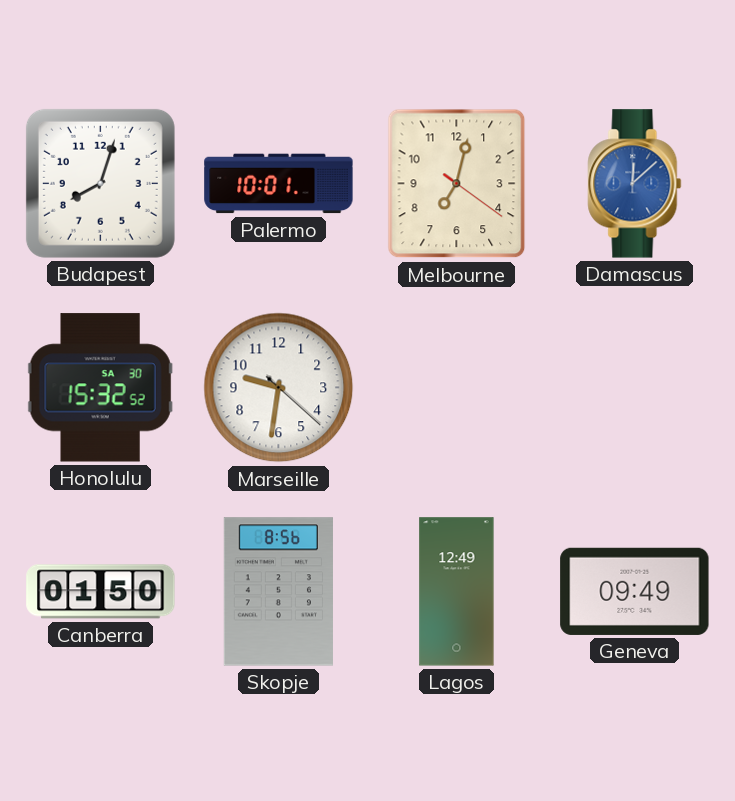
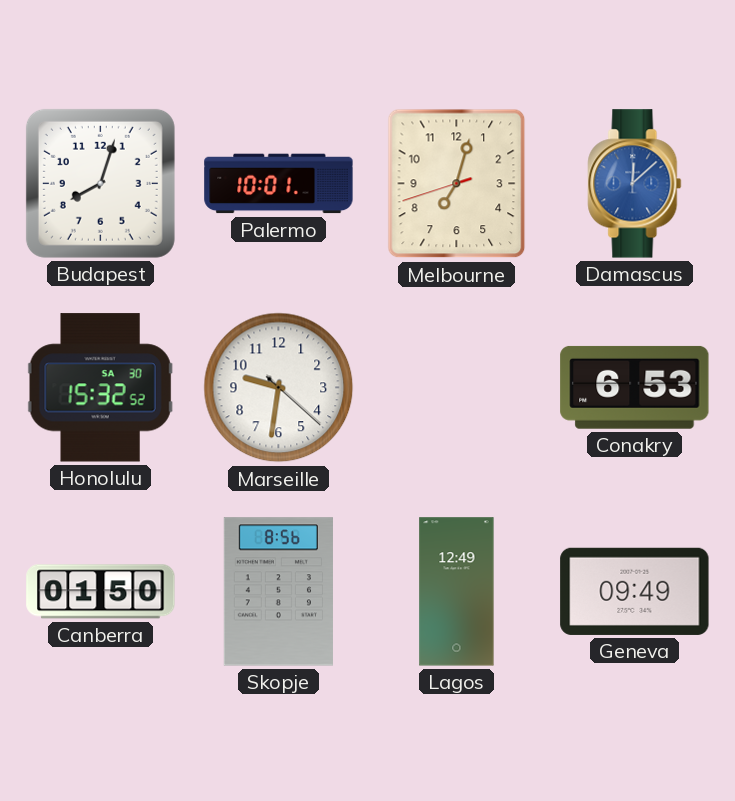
Melbourne: 7:02:21 -> 7:02:42
Conakry: none -> 6:53
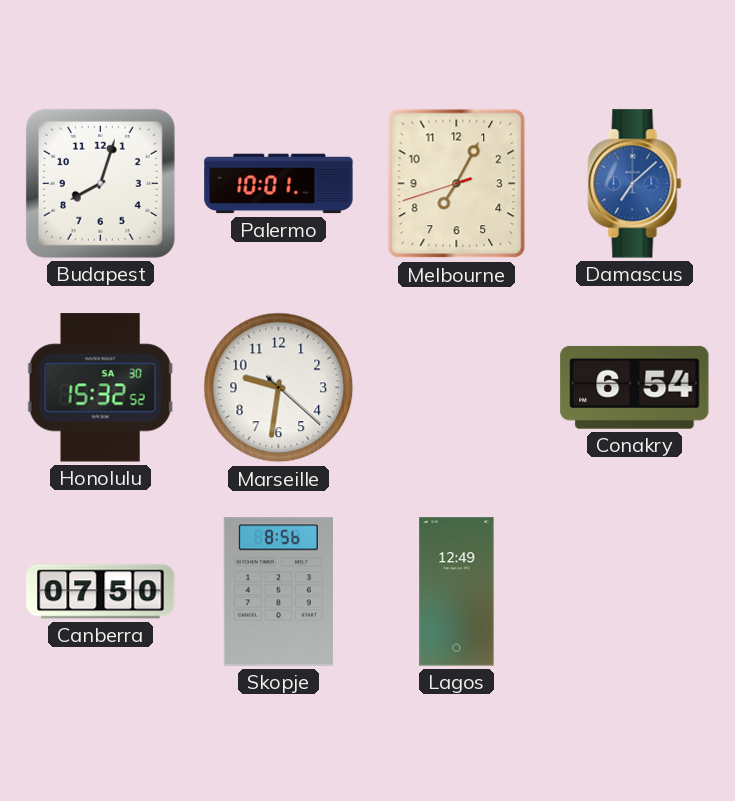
Melbourne: 7:02 -> 7:04
Damascus: 12:08 -> 7:08
Conakry: 6:53 -> 6:54
Canberra: 01:50 -> 07:50
Geneva: 09:49 -> none
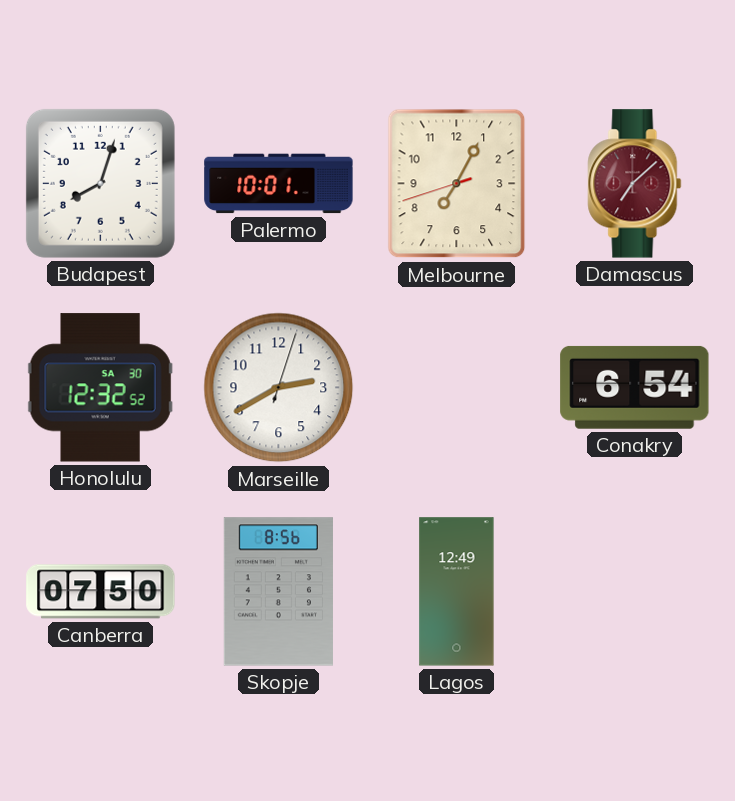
Damascus dial: blue -> burgundy
Honolulu: 15:32 -> 12:32
Marseille: 9:31 -> 2:40
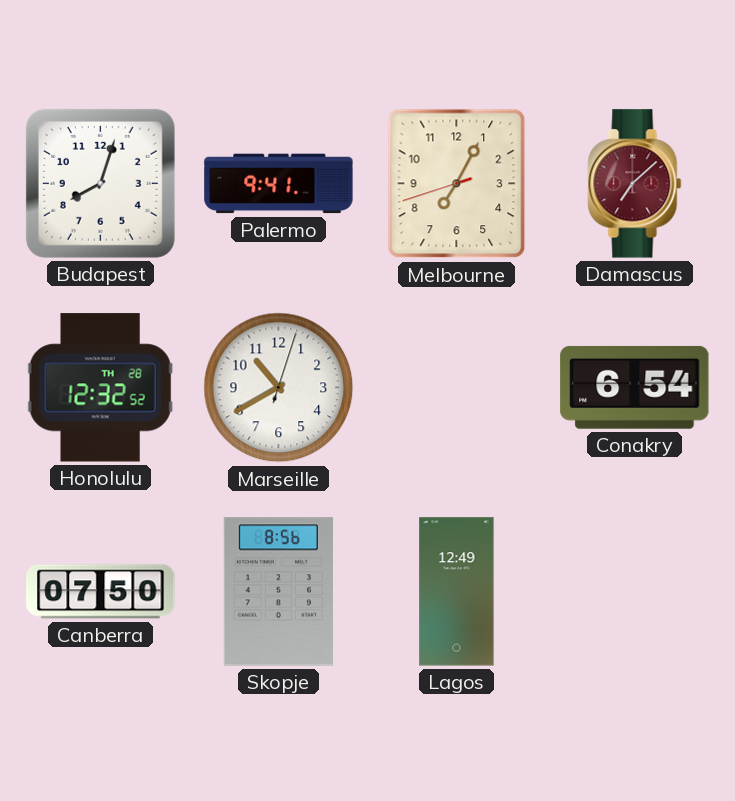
Palermo: 10:01 -> 9:41
Honolulu date: SA 30 -> TH 28
Marseille: 2:40 -> 10:40
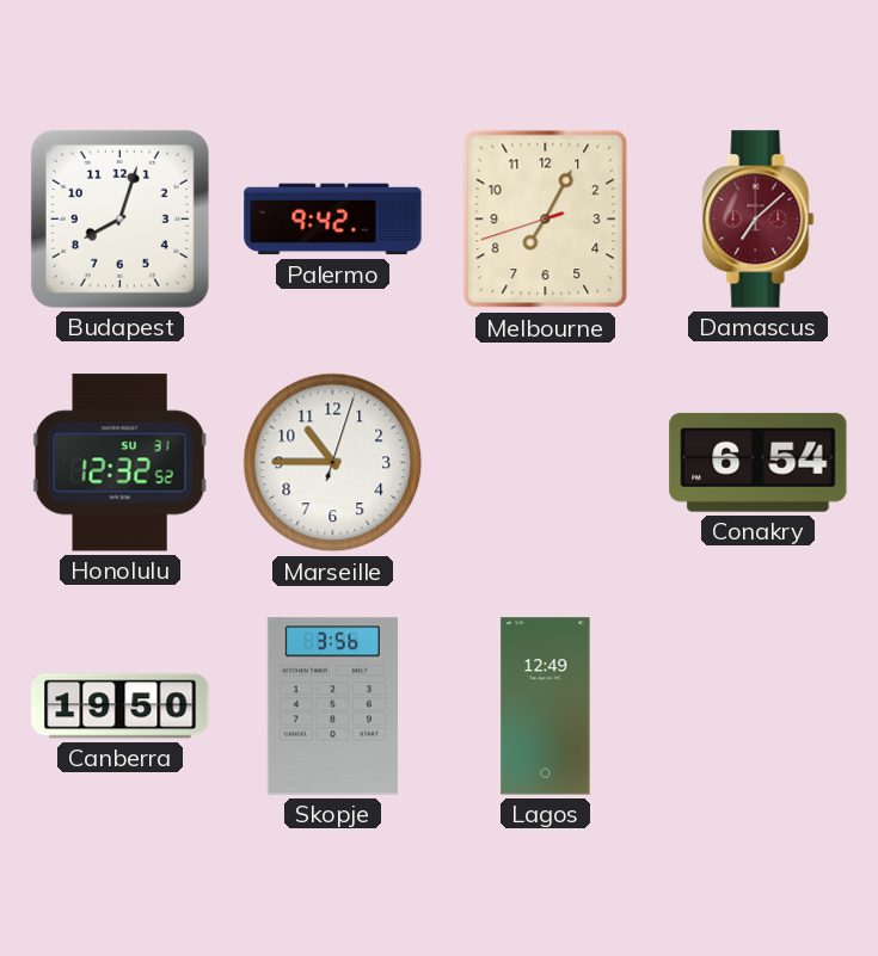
Palermo: 9:41 -> 9:42
Honolulu date: TH 28 -> SU 31
Marseille: 10:40 -> 10:45
Canberra: 07:50 -> 19:50
Skopje: 8:56 -> 3:56
